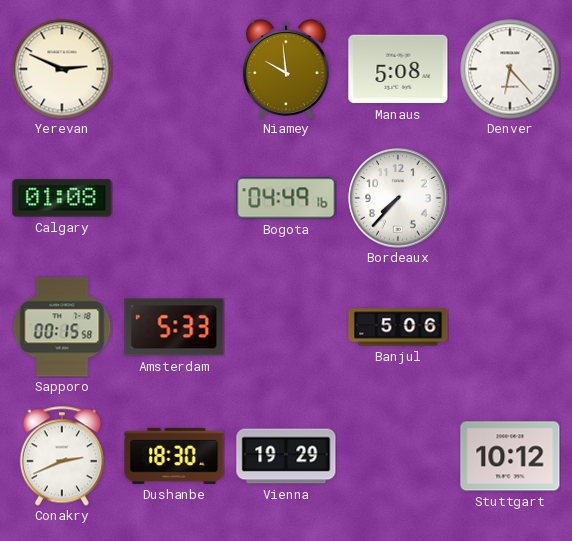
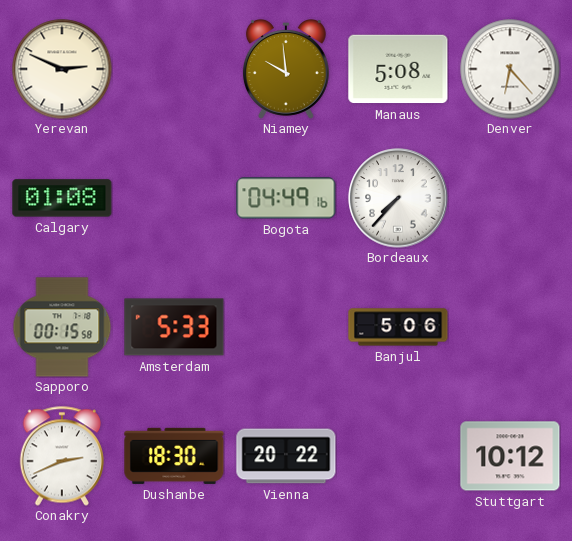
Vienna: 19:29 -> 20:22
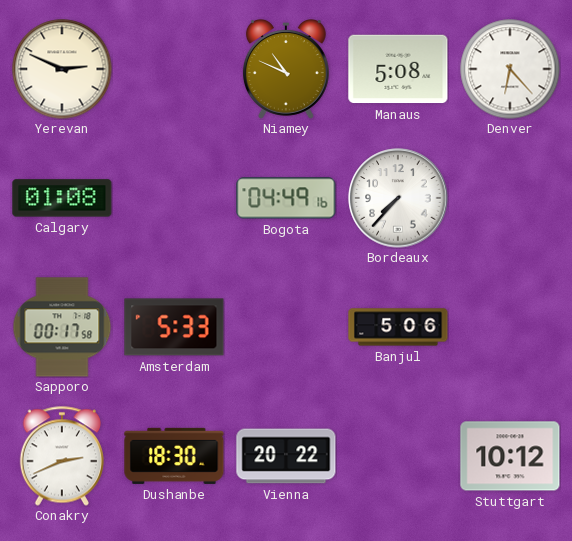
Niamey: 9:59 -> 10:49
Sapporo: 00:15 -> 00:17
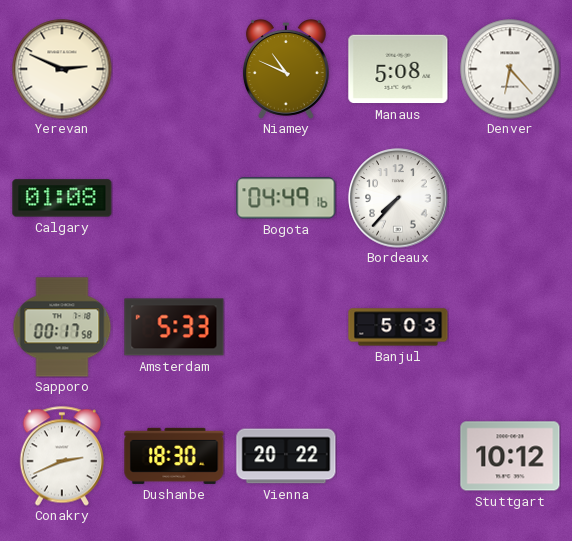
Banjul: 5:06 -> 5:03
